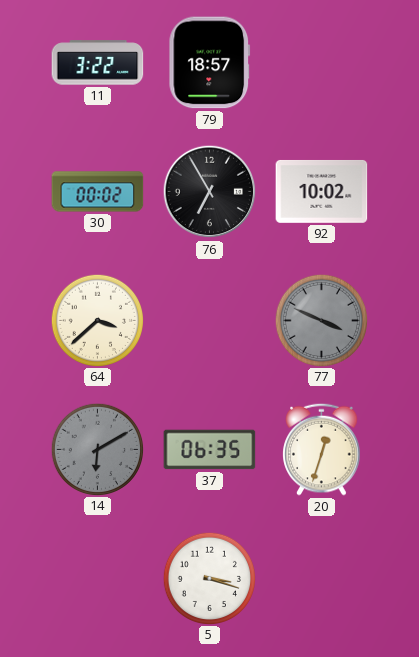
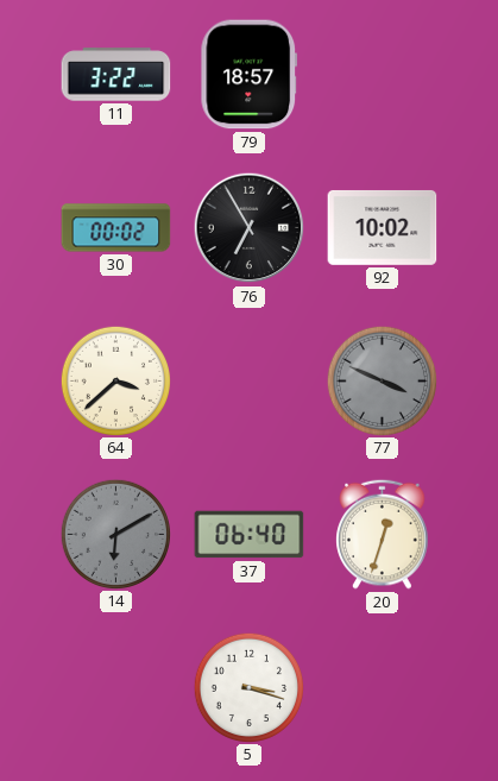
37: 06:35 -> 06:40
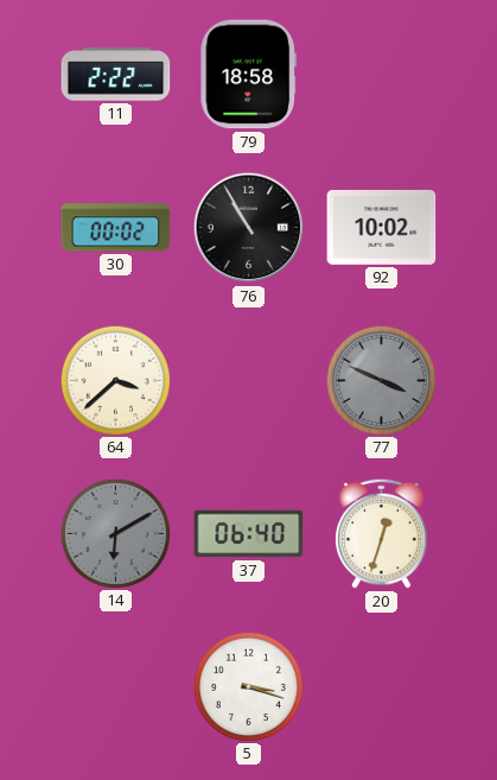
11: 3:22 -> 2:22
79: 18:57 -> 18:58
76: 6:55 -> 10:55
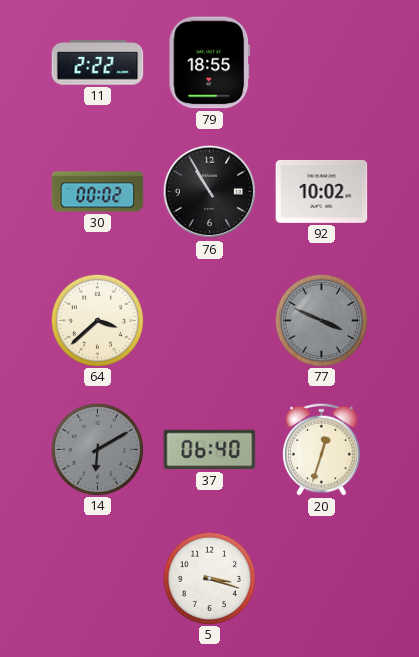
79: 18:58 -> 18:55
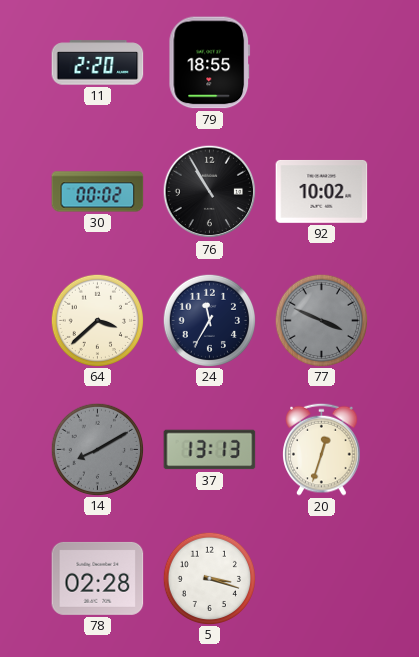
11: 2:22 -> 2:20
24: none -> 11:35
14: 6:10 -> 8:10
37: 06:40 -> 13:13
78: none -> 02:28
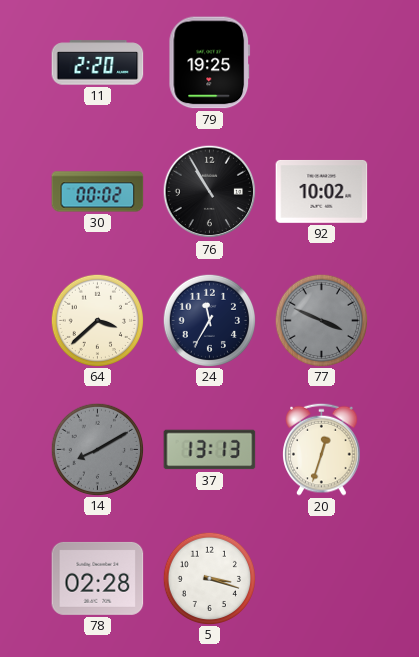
79: 18:55 -> 19:25
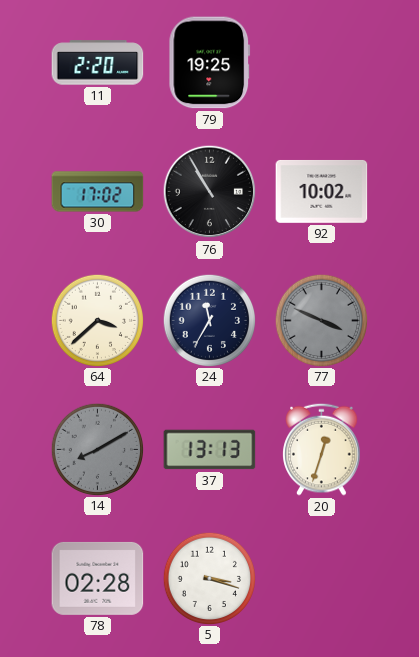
30: 00:02 -> 17:02
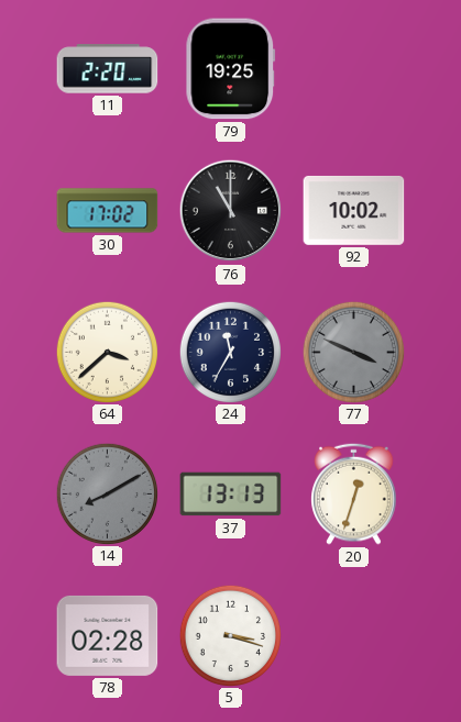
76: 10:55 -> 11:00
